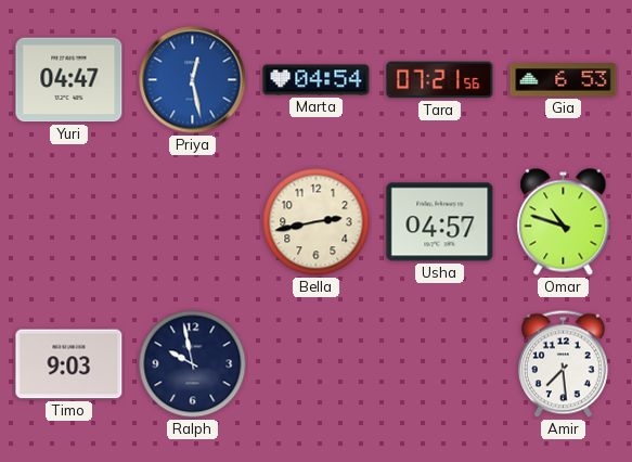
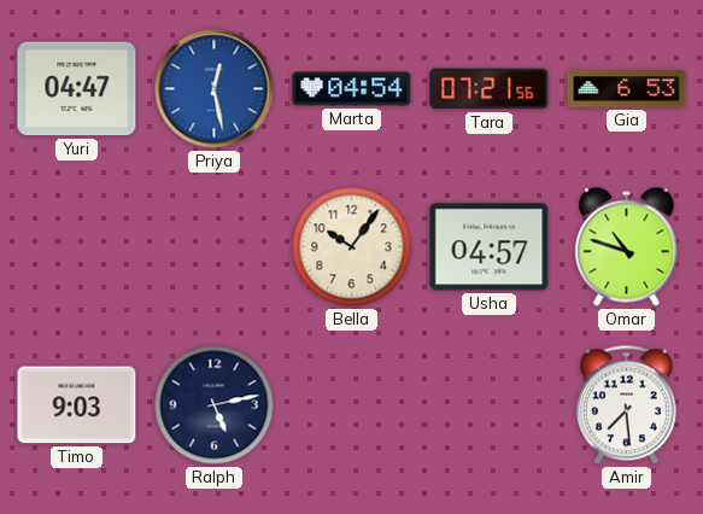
Bella: 2:43 -> 10:06
Ralph: 9:58 -> 5:13
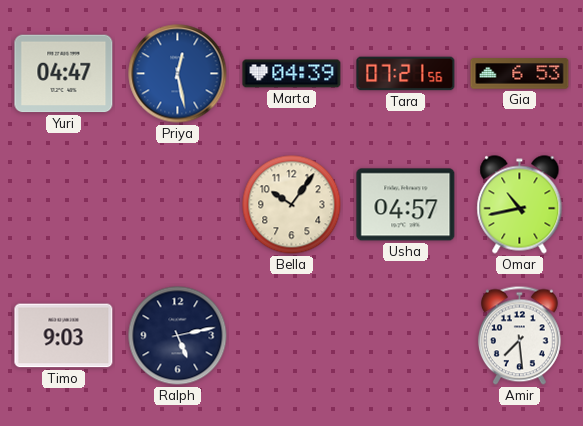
Marta: 04:54 -> 04:39
Omar: 10:48 -> 10:43
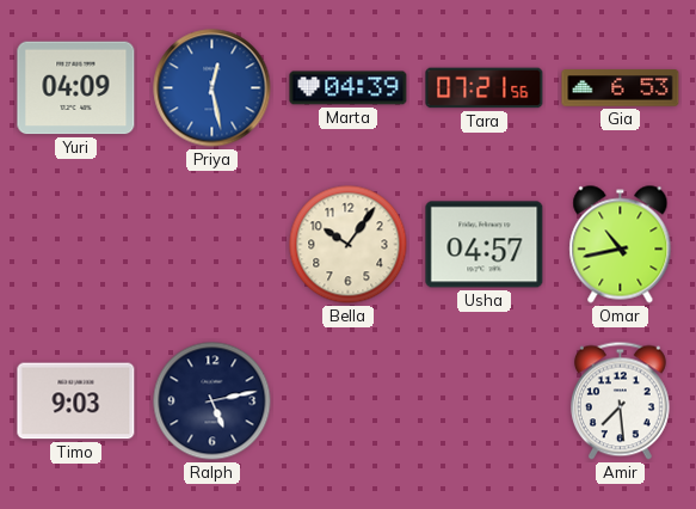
Yuri: 04:47 -> 04:09
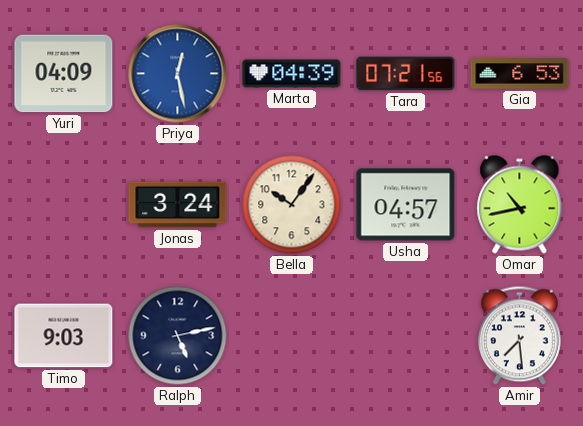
Jonas: none -> 3:24
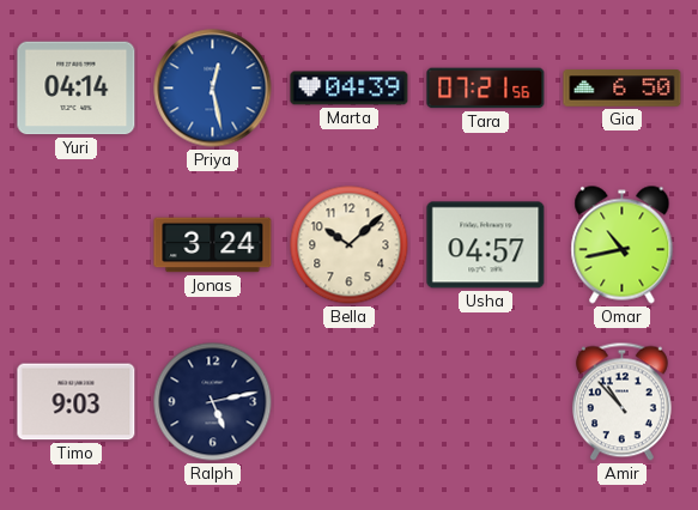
Yuri: 04:09 -> 04:14
Gia: 6:53 -> 6:50
Bella: 10:06 -> 10:08
Amir: 7:29 -> 10:53
